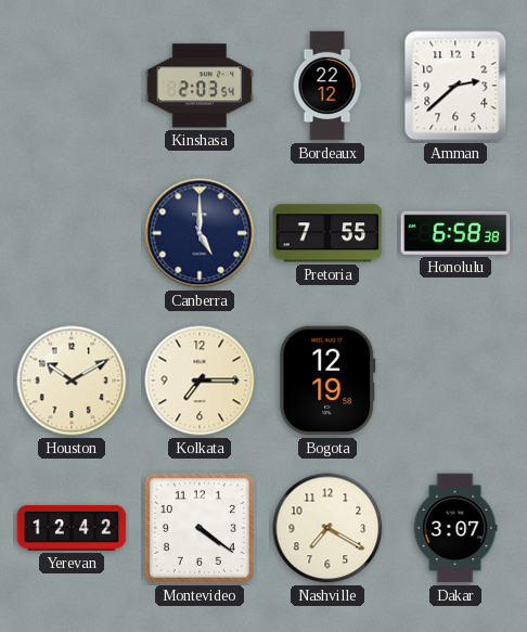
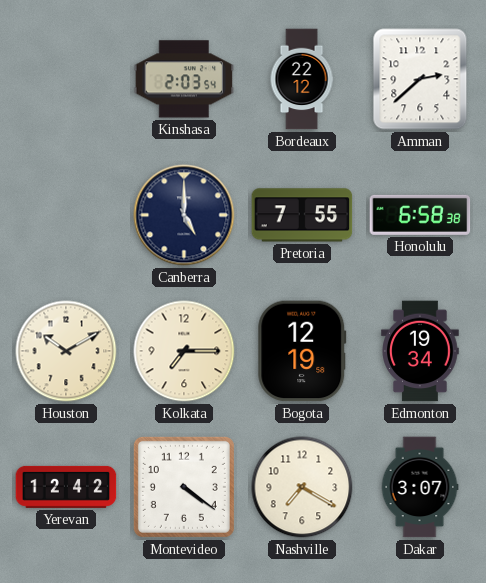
Edmonton: none -> 19:34
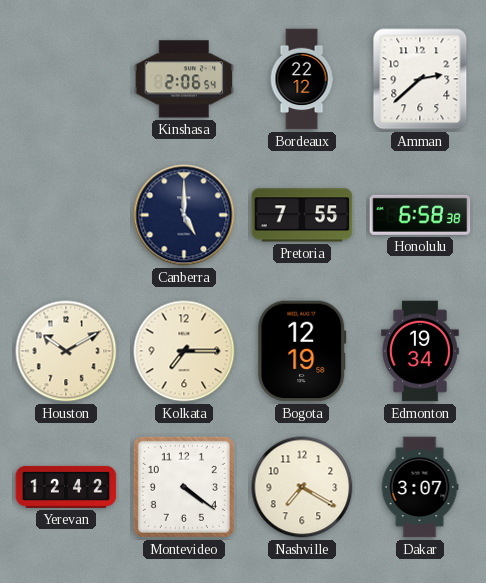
Kinshasa: 2:03 -> 2:06
